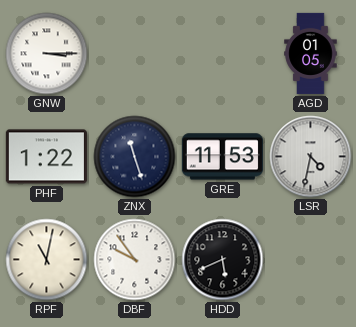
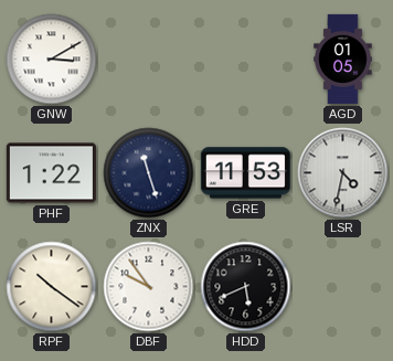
GNW: 3:15 -> 3:10
RPF: 11:02 -> 10:21
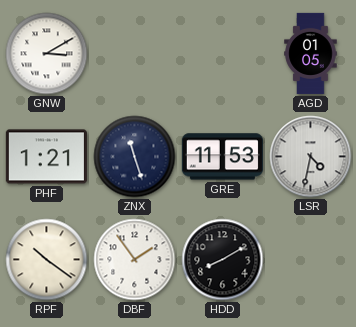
PHF: 1:22 -> 1:21
DBF: 9:54 -> 1:54
HDD: 5:41 -> 8:10
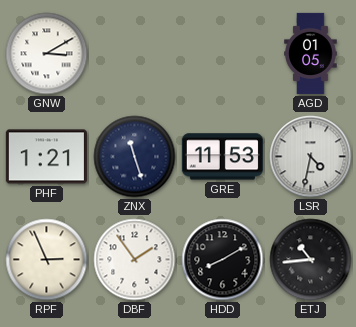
RPF: 10:21 -> 2:56
ETJ: none -> 10:44
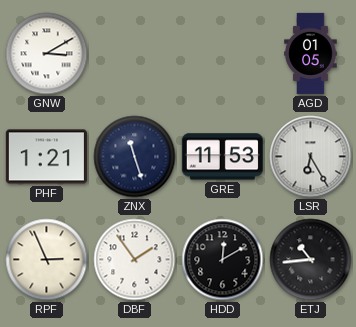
LSR: 4:32 -> 6:25
HDD: 8:10 -> 12:10
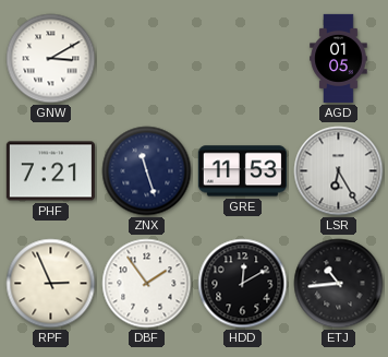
PHF: 1:21 -> 7:21
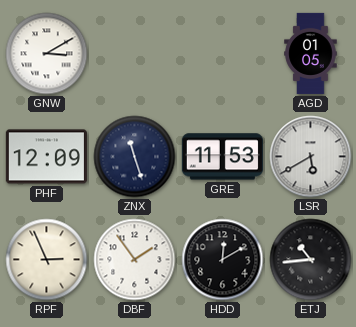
PHF: 7:21 -> 12:09
LSR: 6:25 -> 5:40
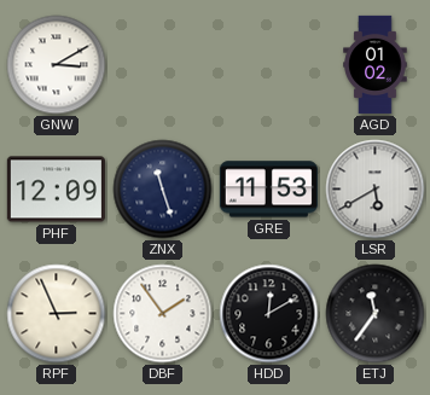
AGD: 01:05 -> 01:02
ETJ: 10:44 -> 11:36
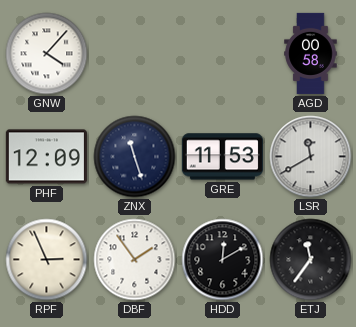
GNW: 3:10 -> 4:07
AGD: 01:02 -> 00:58
LSR: 5:40 -> 11:40
